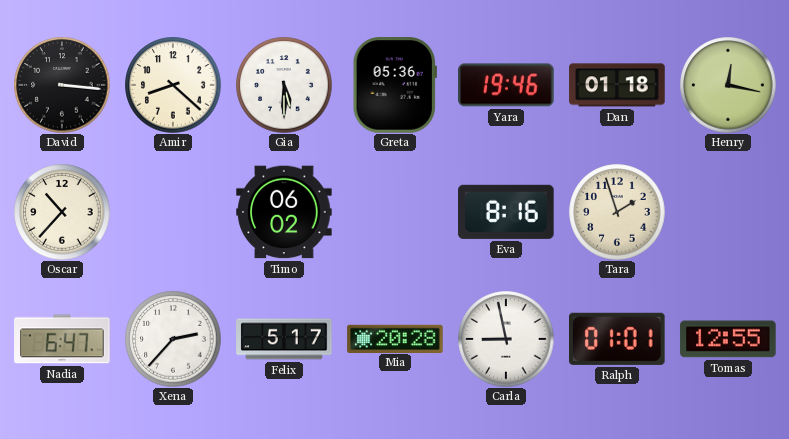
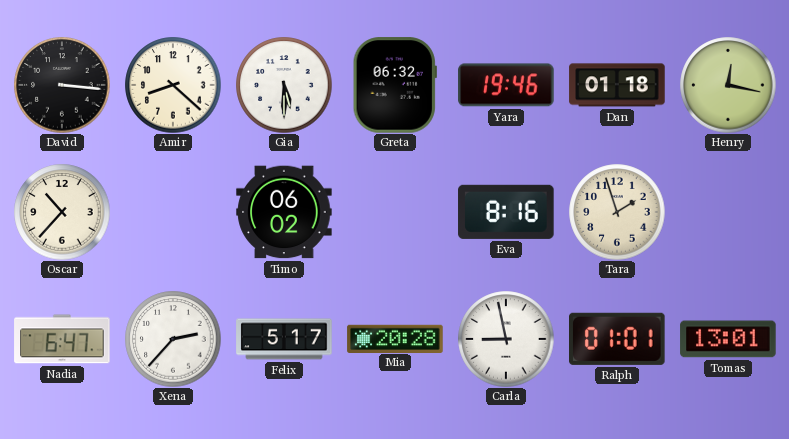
Greta: 05:36 -> 06:32
Tomas: 12:55 -> 13:01
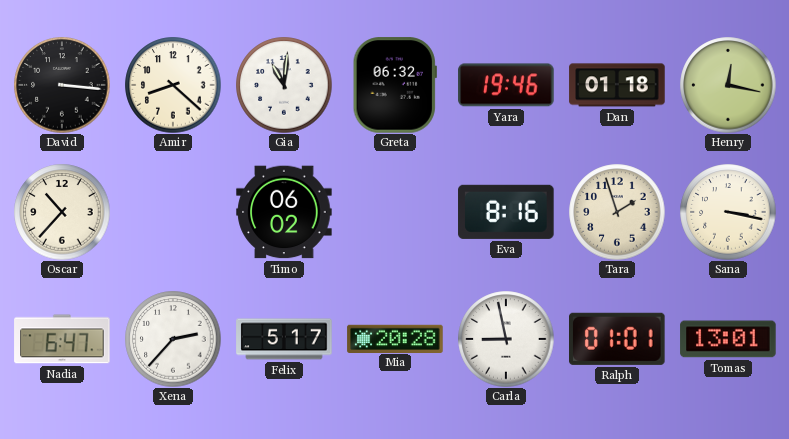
Gia: 5:30 -> 11:01
Sana: none -> 3:17
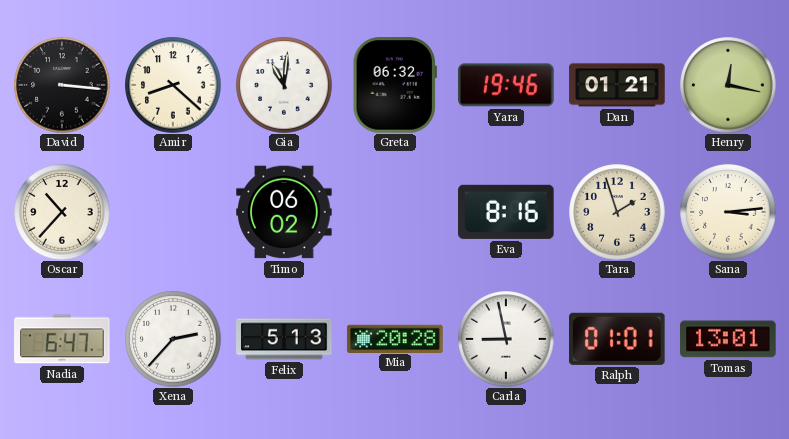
Dan: 01:18 -> 01:21
Sana: 3:17 -> 3:14
Felix: 5:17 -> 5:13
